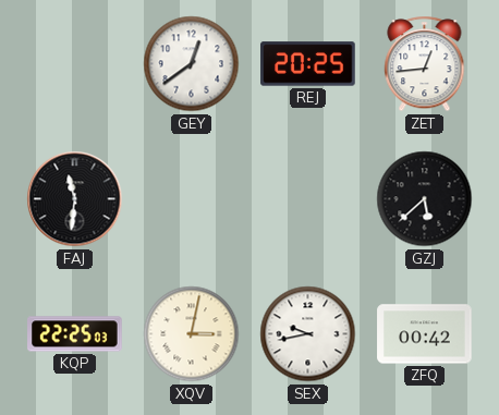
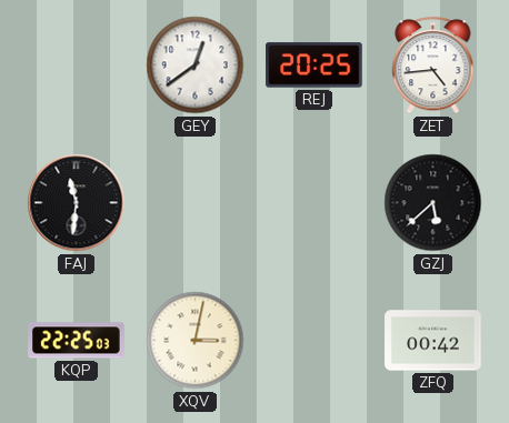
ZET: 12:44 -> 4:44
SEX: 9:43 -> none
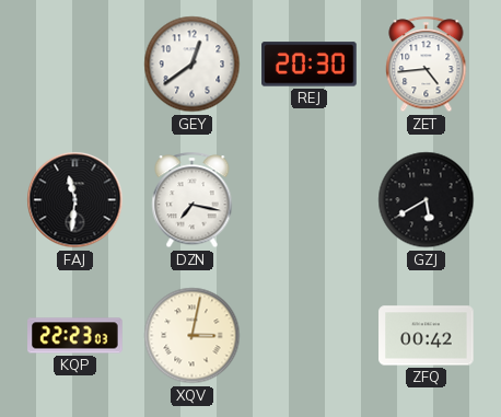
REJ: 20:25 -> 20:30
DZN: none -> 7:17
GZJ: 5:38 -> 5:40
KQP: 22:25 -> 22:23
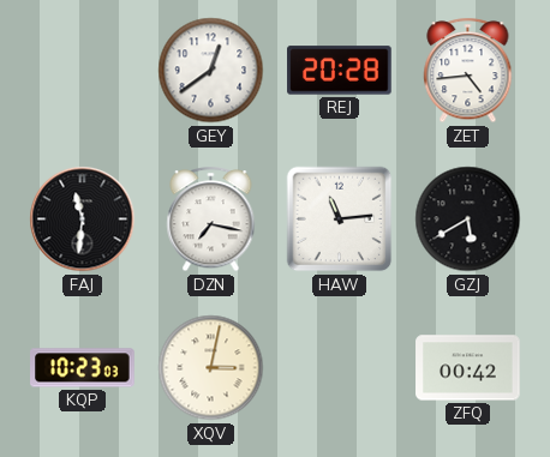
REJ: 20:30 -> 20:28
HAW: none -> 11:14
KQP: 22:23 -> 10:23
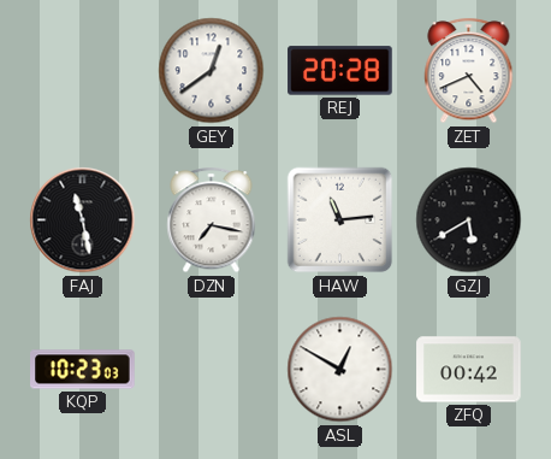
ZET: 4:44 -> 4:41
FAJ: 11:31 -> 11:28
XQV: 3:02 -> none
ASL: none -> 12:50
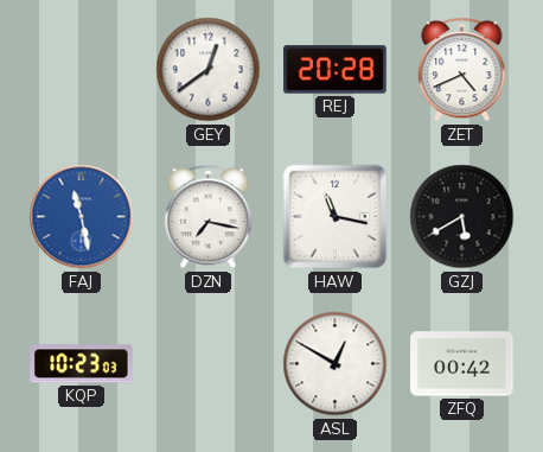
FAJ dial: black -> blue
HAW: 11:14 -> 11:17
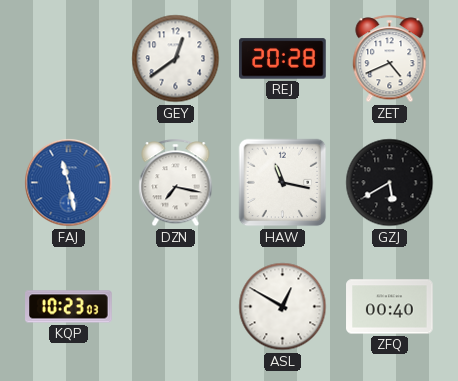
ZFQ: 00:42 -> 00:40
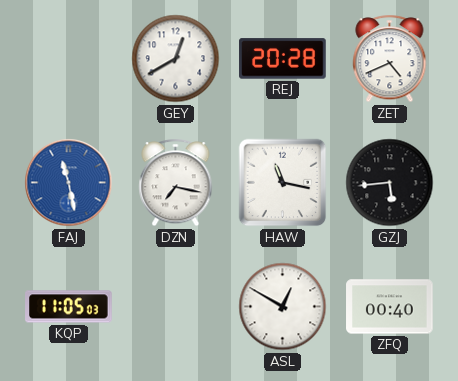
GEY: 12:39 -> 12:40
GZJ: 5:40 -> 5:44
KQP: 10:23 -> 11:05
